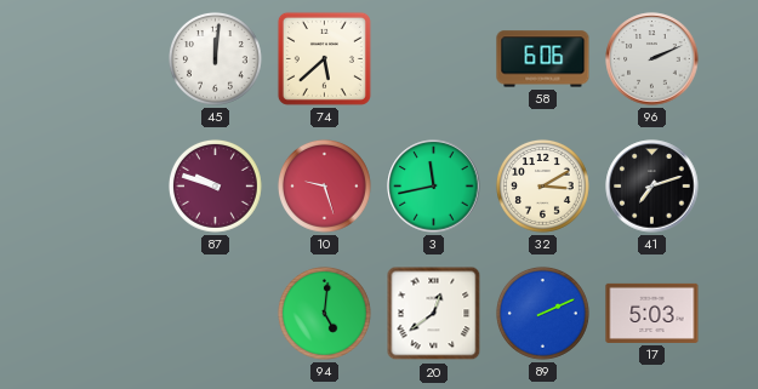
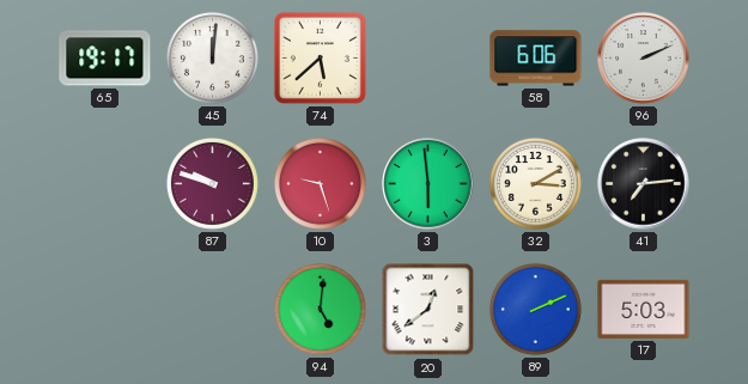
65: none -> 19:17
3: 11:43 -> 5:59
41: 7:12 -> 7:14
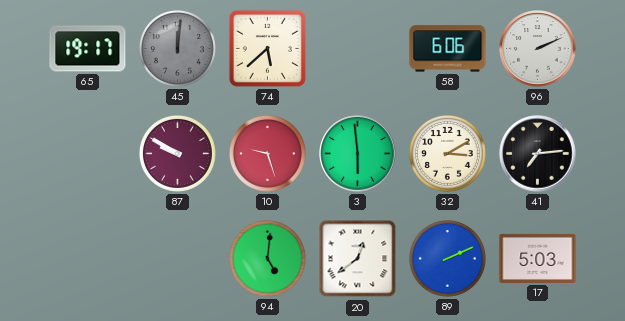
45 dial: white -> grey
87: 9:48 -> 9:50
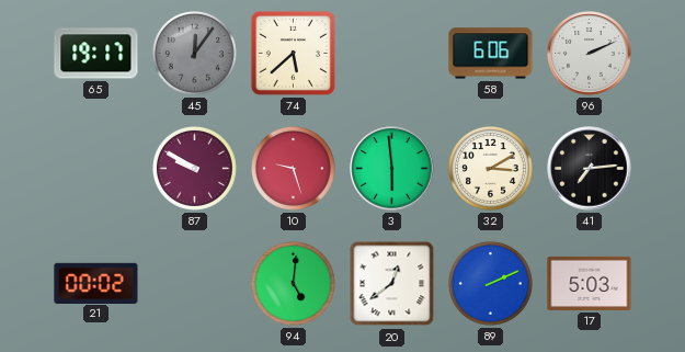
45: 12:01 -> 12:06
21: none -> 00:02
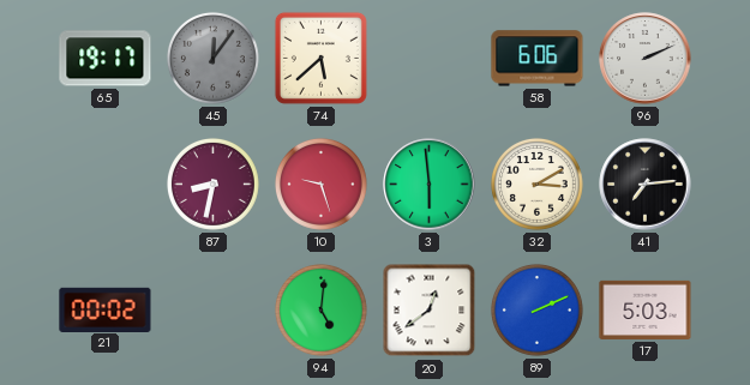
87: 9:50 -> 8:32
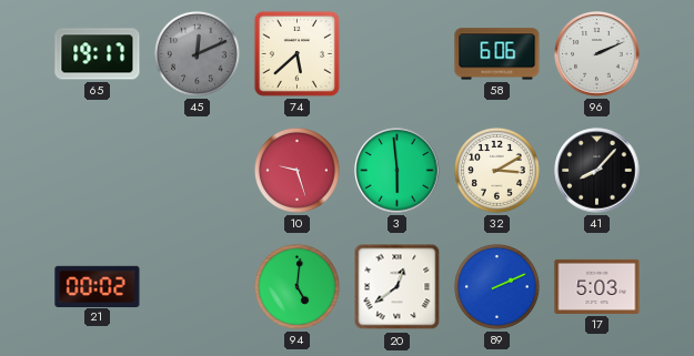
45: 12:06 -> 12:11
87: 8:32 -> none
41: 7:14 -> 8:07
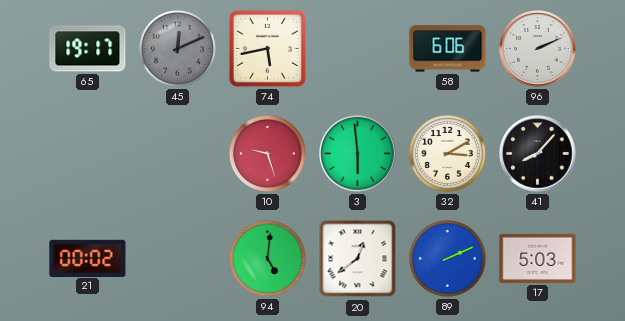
74: 5:38 -> 5:43
